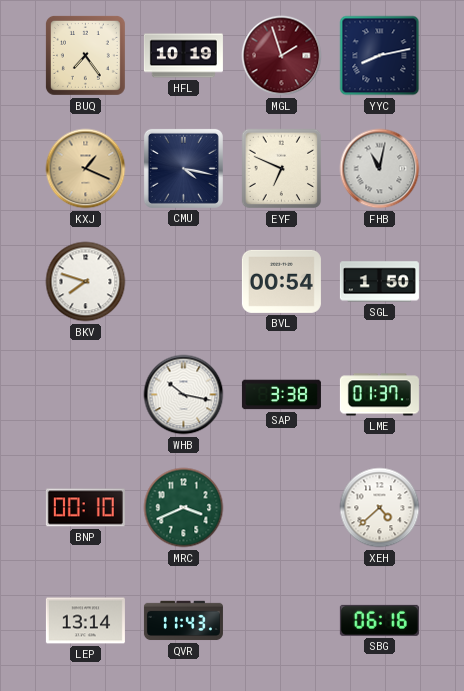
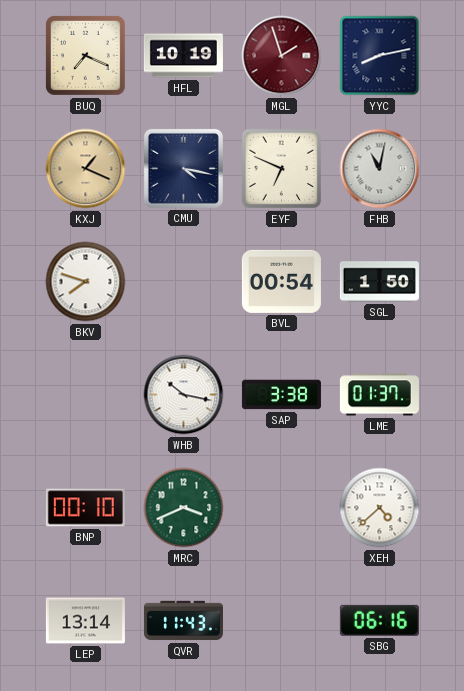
BUQ: 7:24 -> 7:19
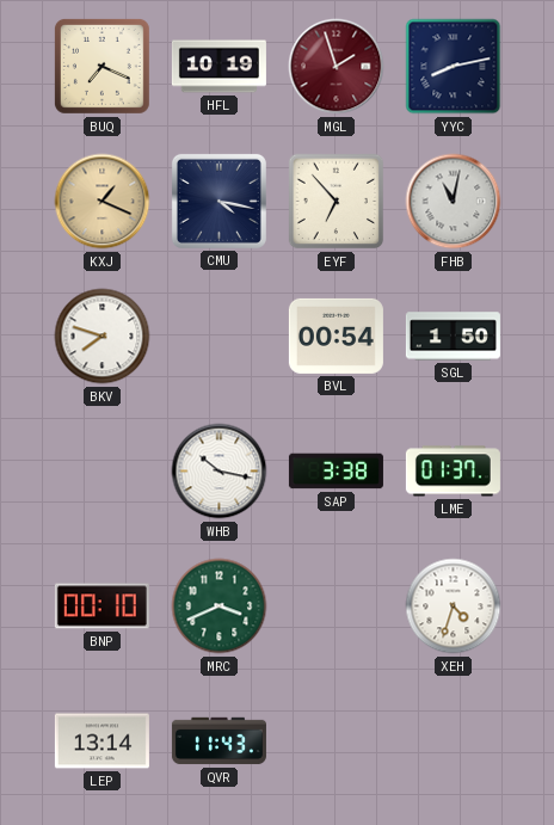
EYF: 6:49 -> 6:53
XEH: 4:38 -> 4:33
SBG: 06:16 -> none
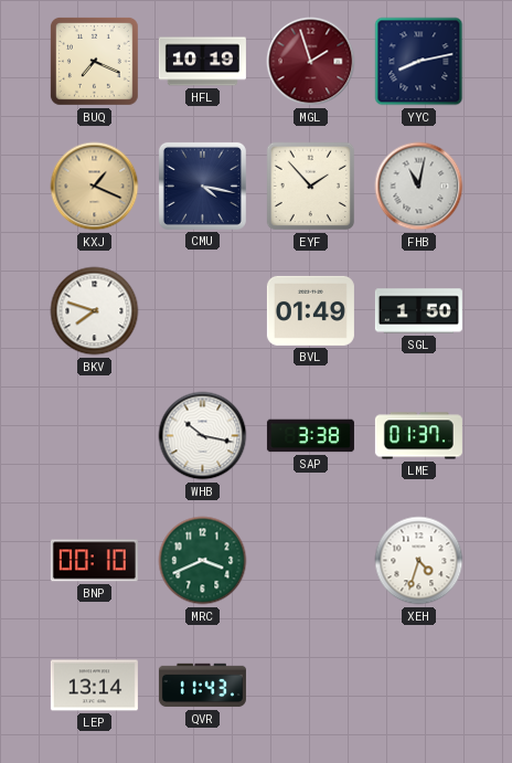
EYF: 6:53 -> 1:53
BVL: 00:54 -> 01:49
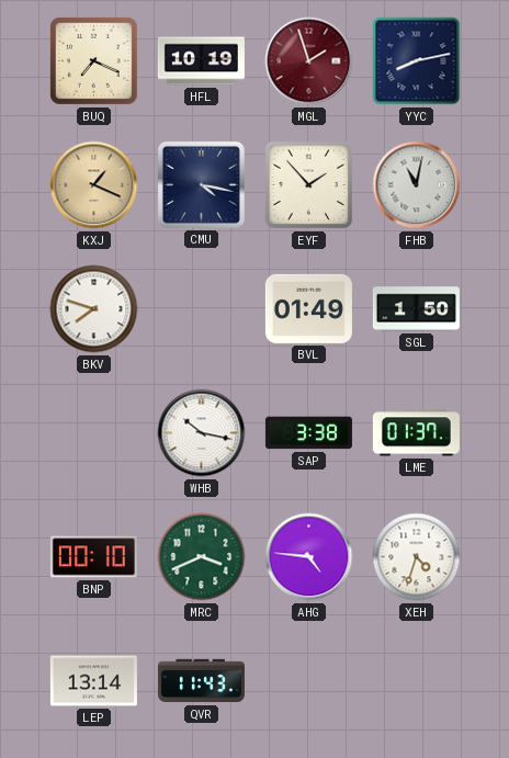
AHG: none -> 4:46
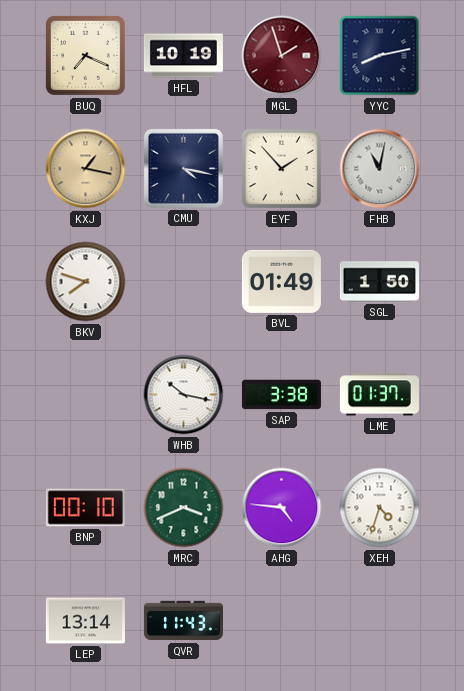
KXJ: 1:19 -> 1:17
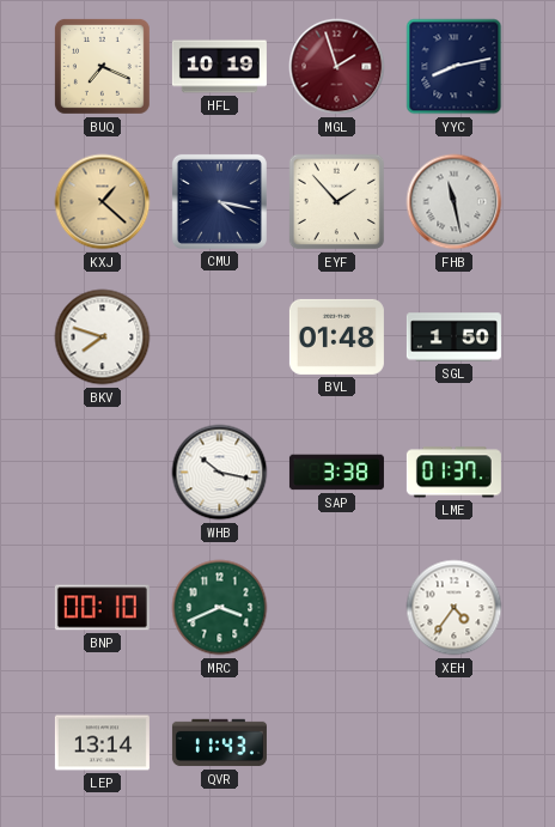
KXJ: 1:17 -> 1:22
FHB: 11:02 -> 11:28
BVL: 01:49 -> 01:48
AHG: 4:46 -> none
XEH: 4:33 -> 4:36
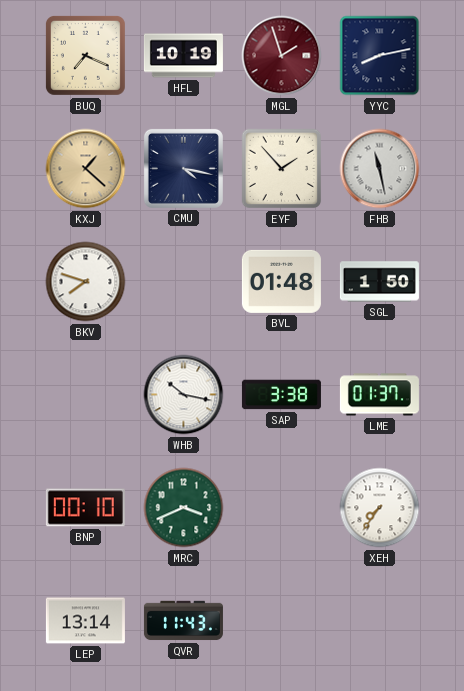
XEH: 4:36 -> 7:36
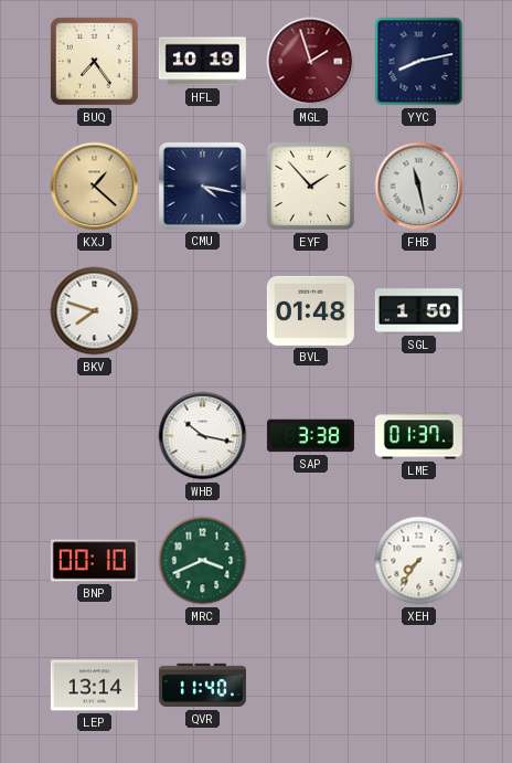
BUQ: 7:19 -> 7:24
QVR: 11:43 -> 11:40
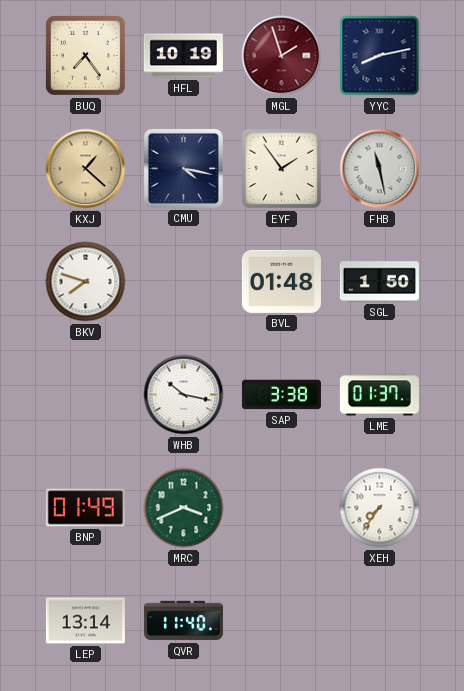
EYF: 1:53 -> 1:54
BNP: 00:10 -> 01:49
